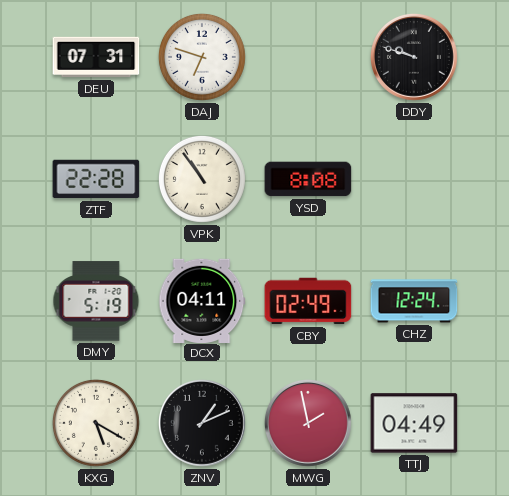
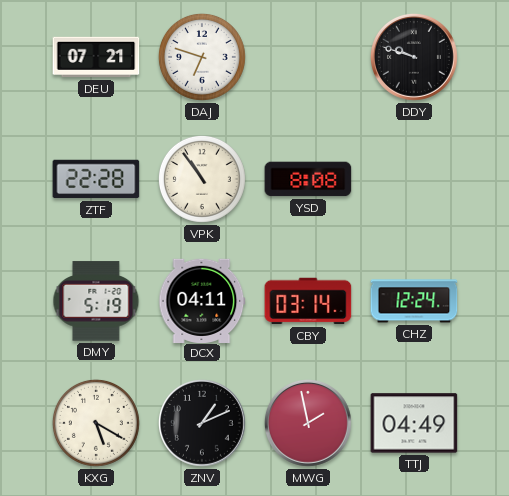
DEU: 07:31 -> 07:21
CBY: 02:49 -> 03:14
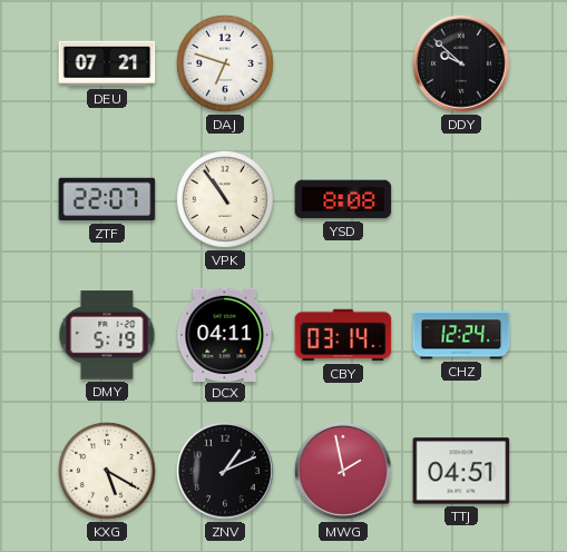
DDY: 9:48 -> 9:52
ZTF: 22:28 -> 22:07
TTJ: 04:49 -> 04:51
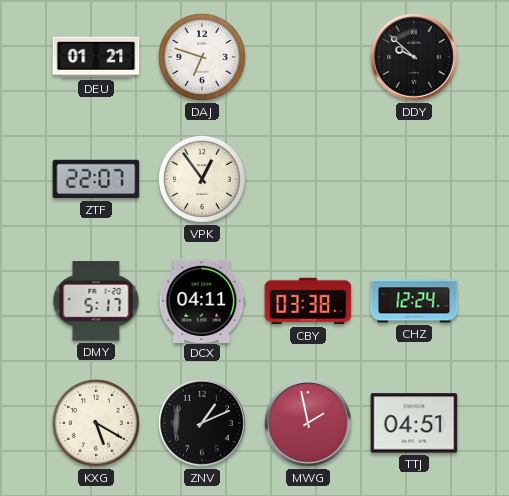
DEU: 07:21 -> 01:21
VPK: 10:54 -> 12:54
YSD: 8:08 -> none
DMY: 5:19 -> 5:17
CBY: 03:14 -> 03:38
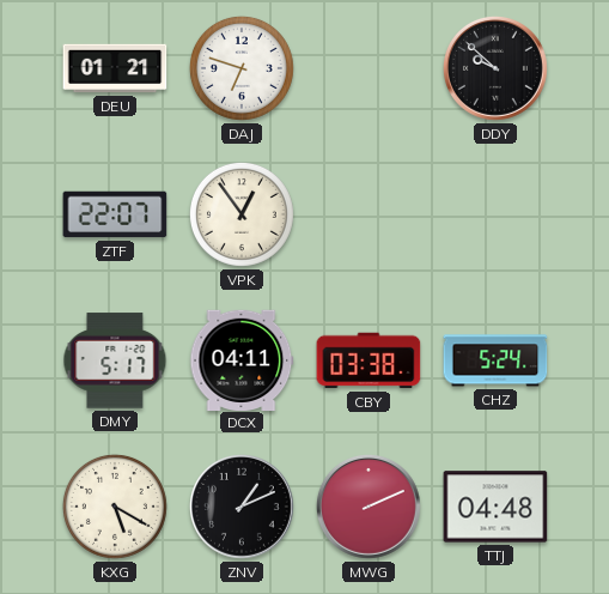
CHZ: 12:24 -> 5:24
MWG: 1:58 -> 2:11
TTJ: 04:51 -> 04:48
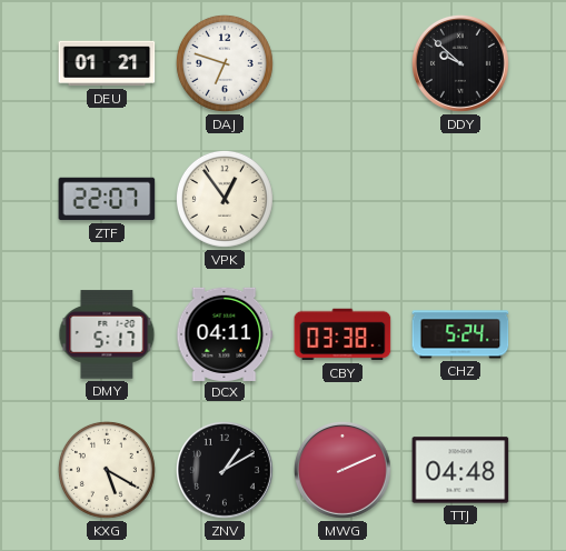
ZNV: 1:11 -> 1:10
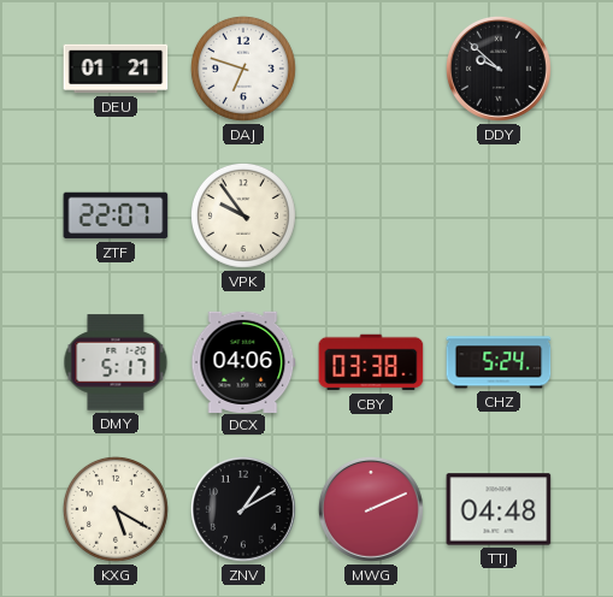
VPK: 12:54 -> 9:54
DCX: 04:11 -> 04:06
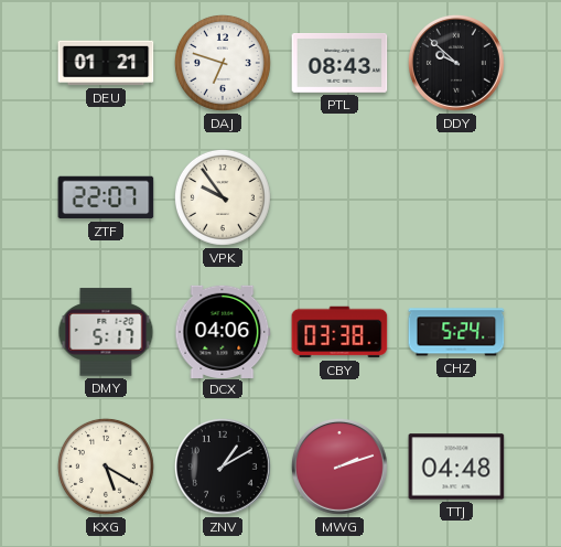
PTL: none -> 08:43
MWG: 2:11 -> 2:12
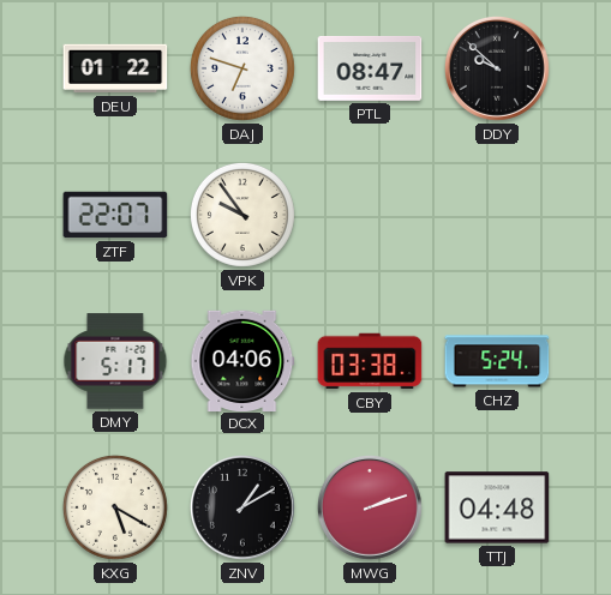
DEU: 01:21 -> 01:22
PTL: 08:43 -> 08:47
